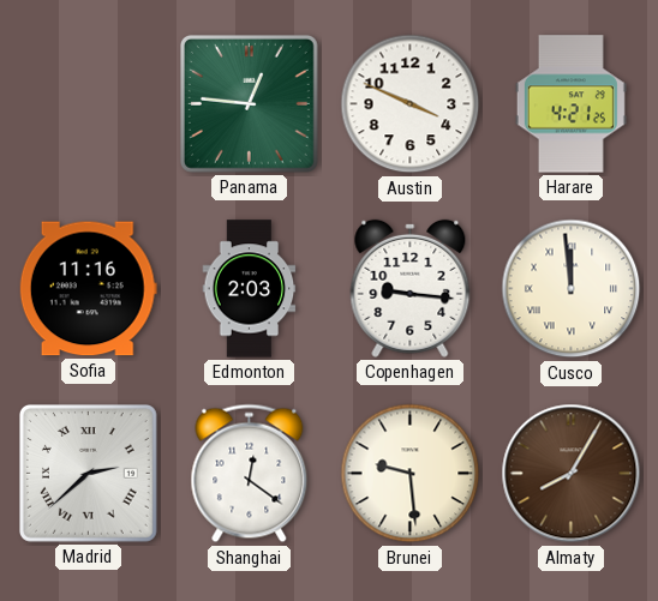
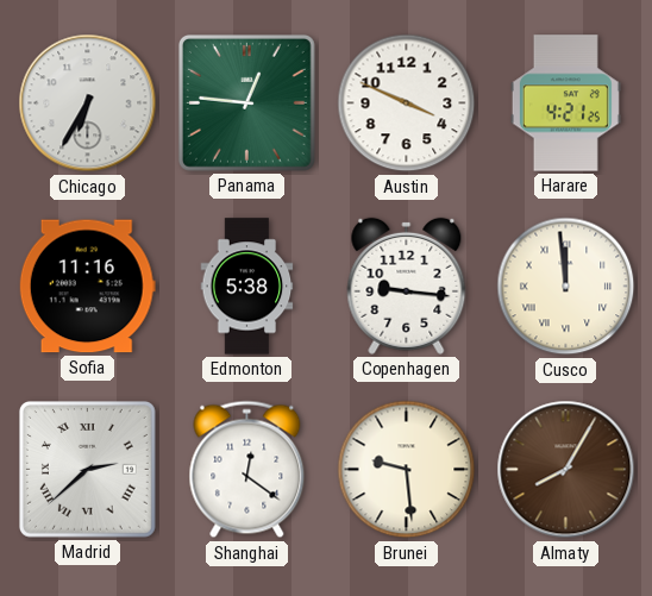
Chicago: none -> 6:35
Edmonton: 2:03 -> 5:38
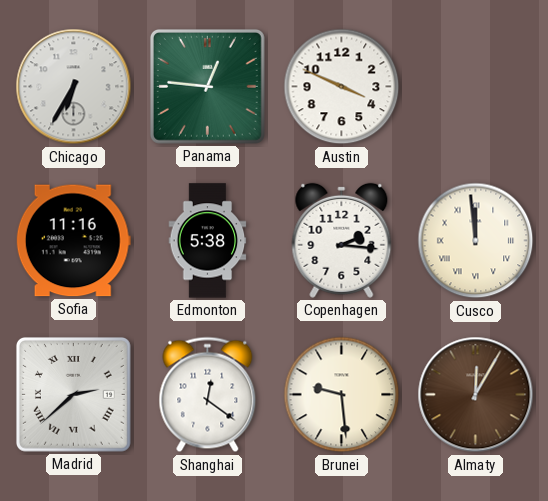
Harare: 4:21 -> none
Copenhagen: 9:16 -> 2:16
Almaty: 8:05 -> 12:05
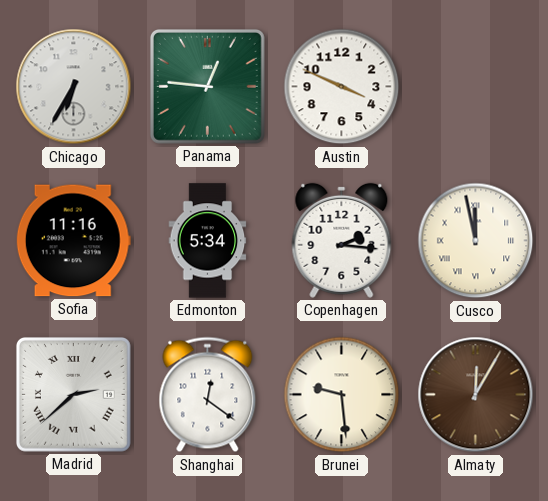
Edmonton: 5:38 -> 5:34
Cusco: 11:59 -> 11:58
